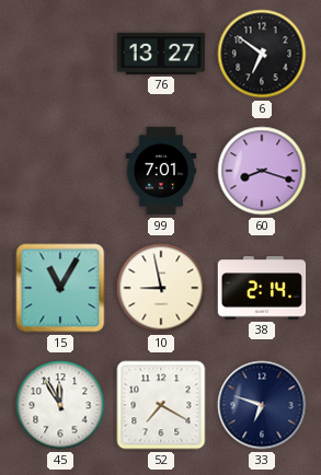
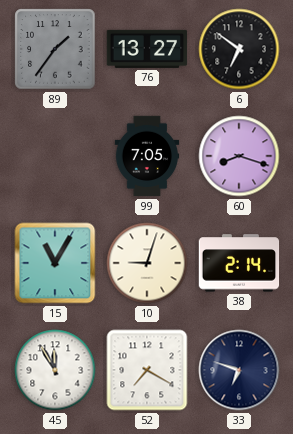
89: none -> 1:36
99: 7:01 -> 7:05
10: 8:58 -> 9:03
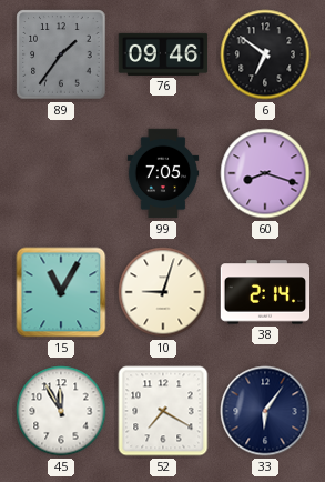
76: 13:27 -> 09:46
33: 6:48 -> 6:06
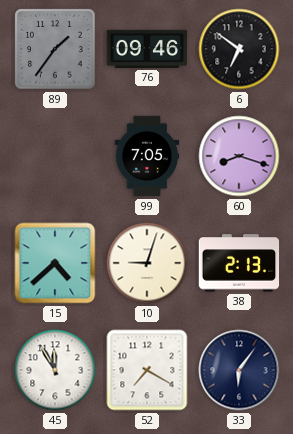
15: 11:05 -> 4:38
38: 2:14 -> 2:13
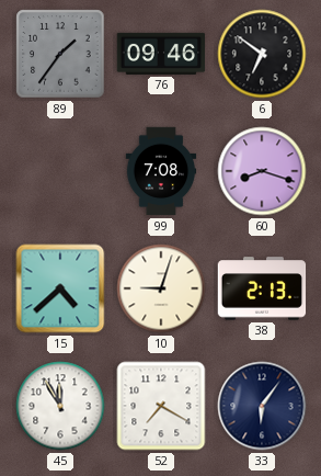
99: 7:05 -> 7:08
